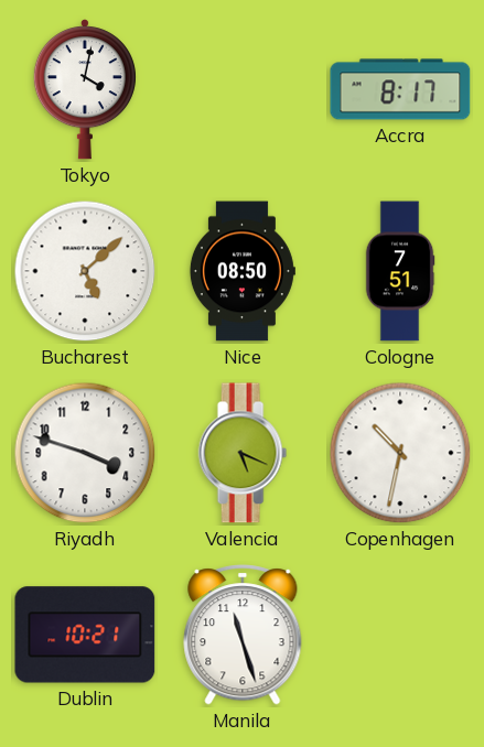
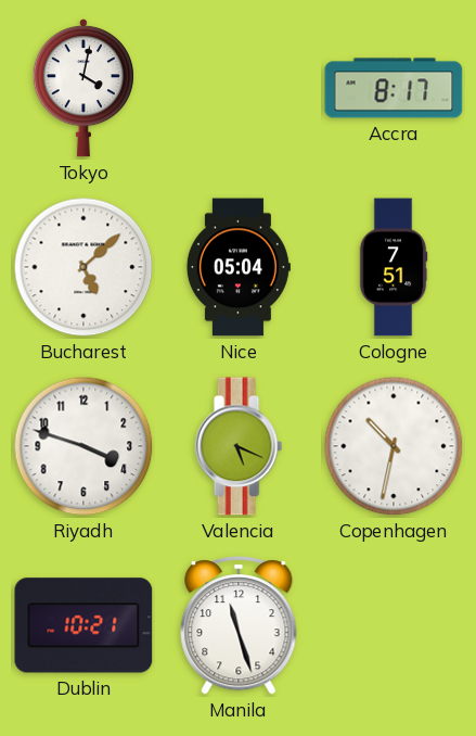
Nice: 08:50 -> 05:04
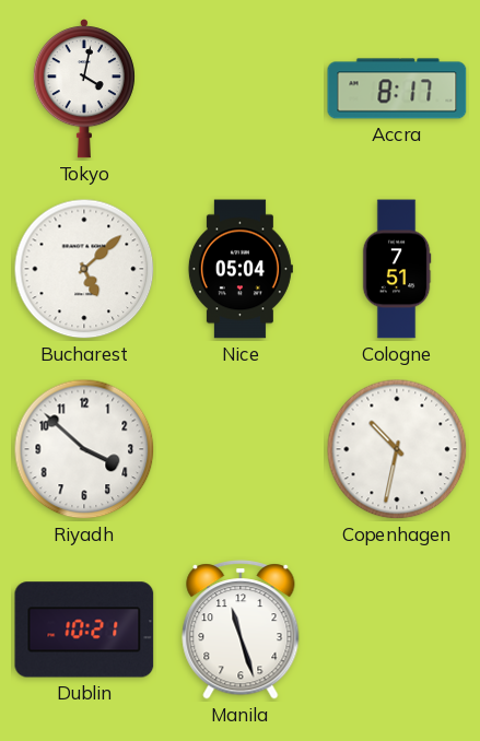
Riyadh: 3:48 -> 3:52
Valencia: 5:19 -> none
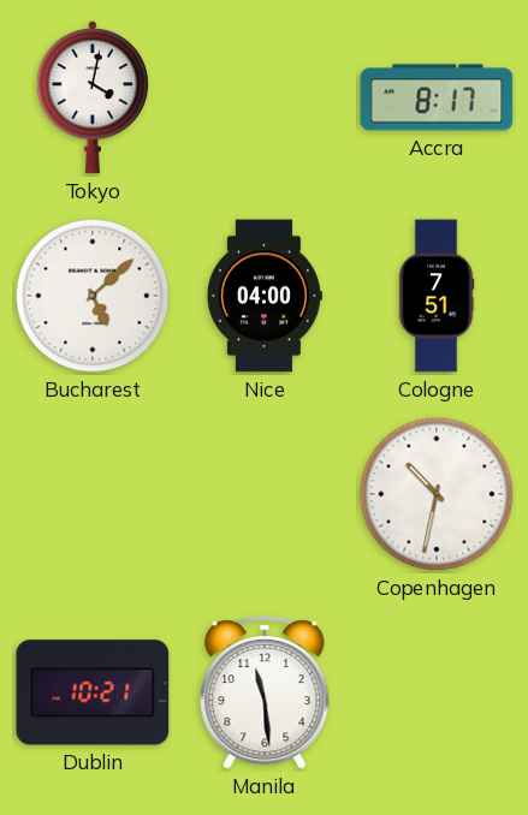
Nice: 05:04 -> 04:00
Riyadh: 3:52 -> none
Manila: 11:27 -> 11:29
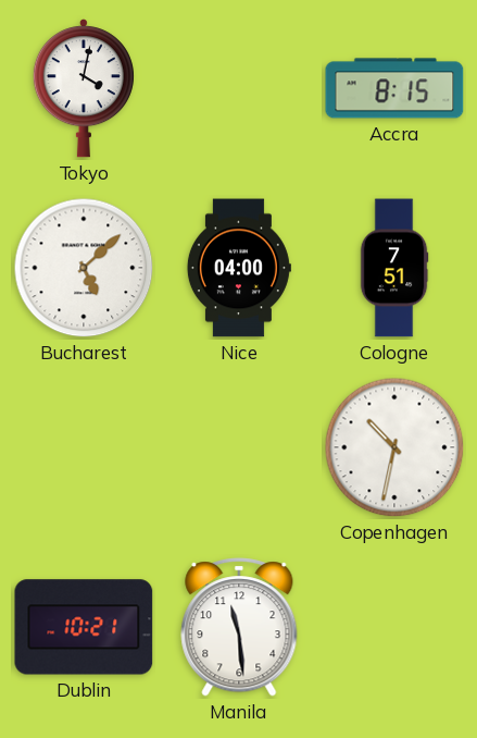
Accra: 8:17 -> 8:15
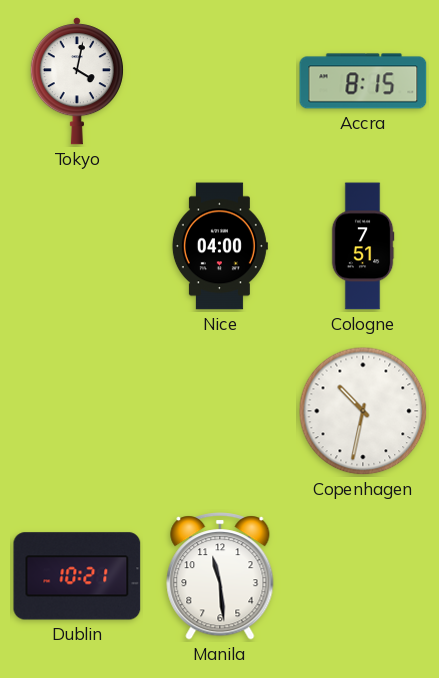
Bucharest: 5:08 -> none
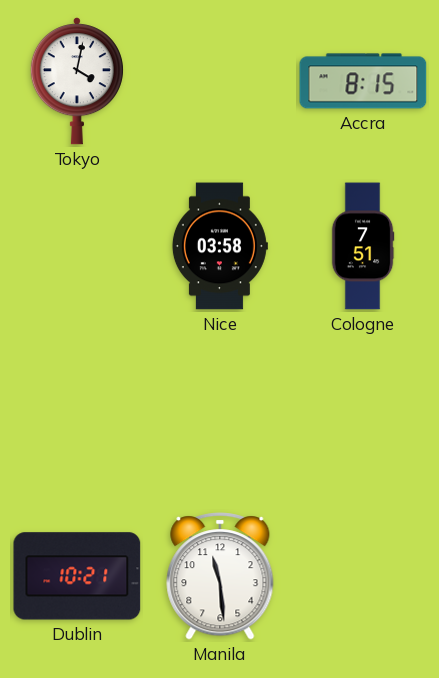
Nice: 04:00 -> 03:58
Copenhagen: 10:32 -> none
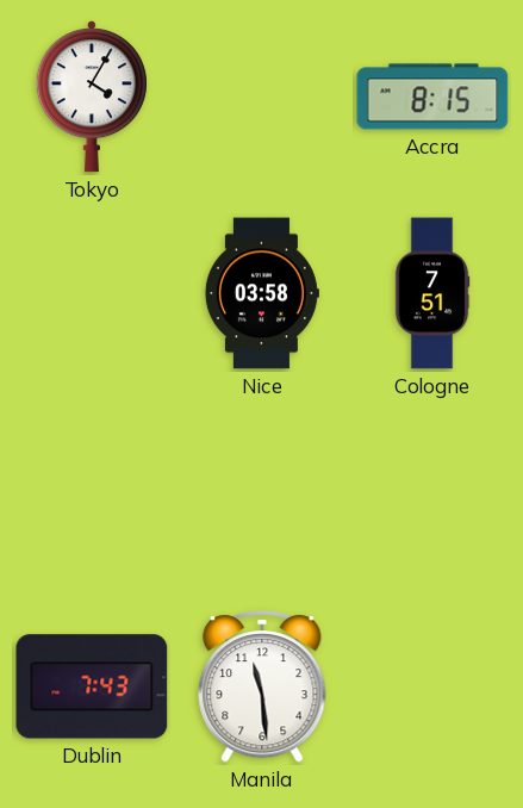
Tokyo: 4:02 -> 4:05
Dublin: 10:21 -> 7:43
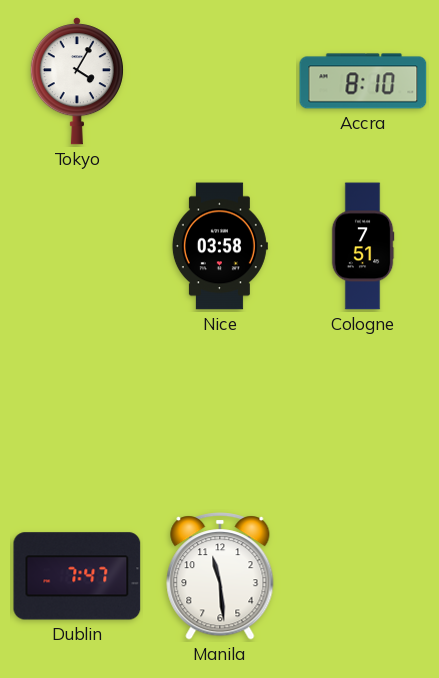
Accra: 8:15 -> 8:10
Dublin: 7:43 -> 7:47
